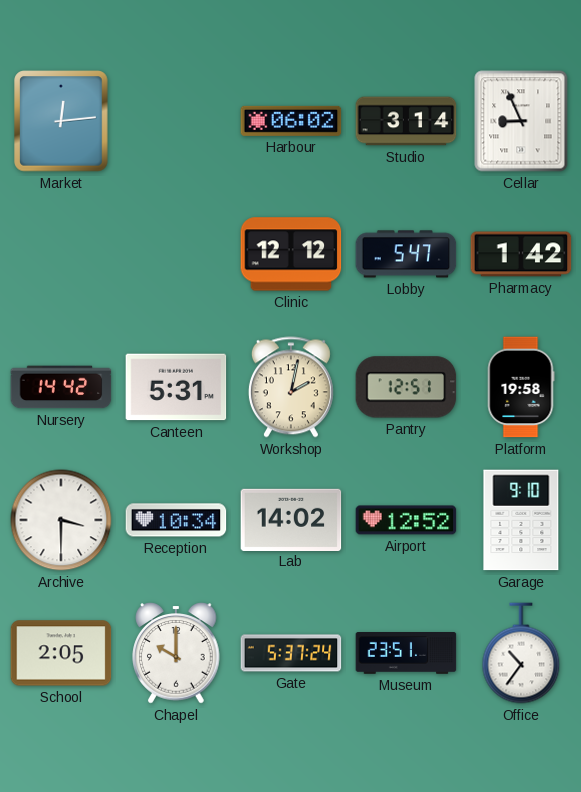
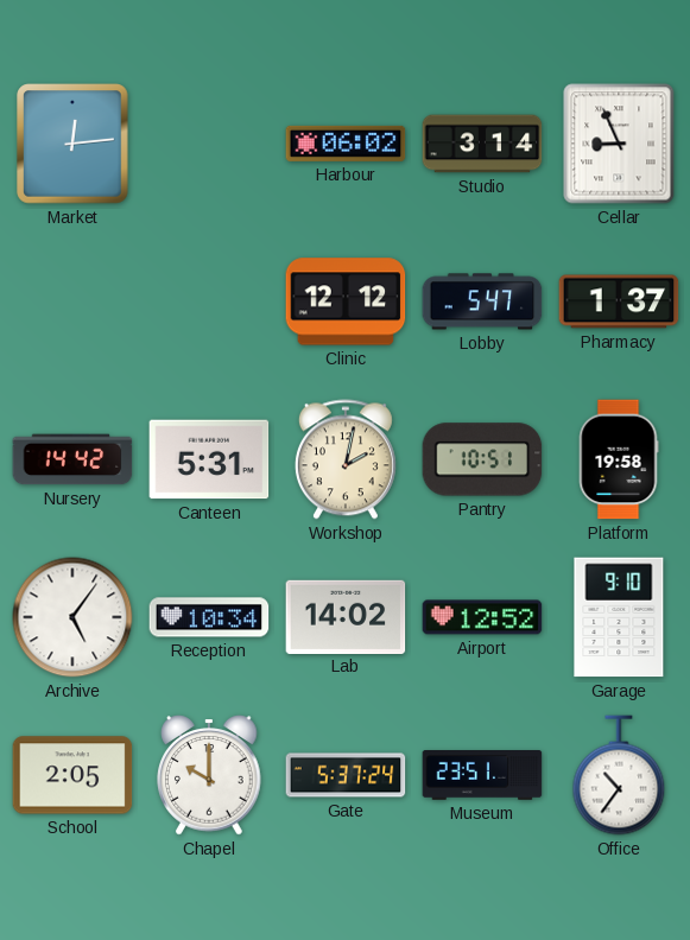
Pharmacy: 1:42 -> 1:37
Pantry: 12:51 -> 10:51
Archive: 3:30 -> 5:06
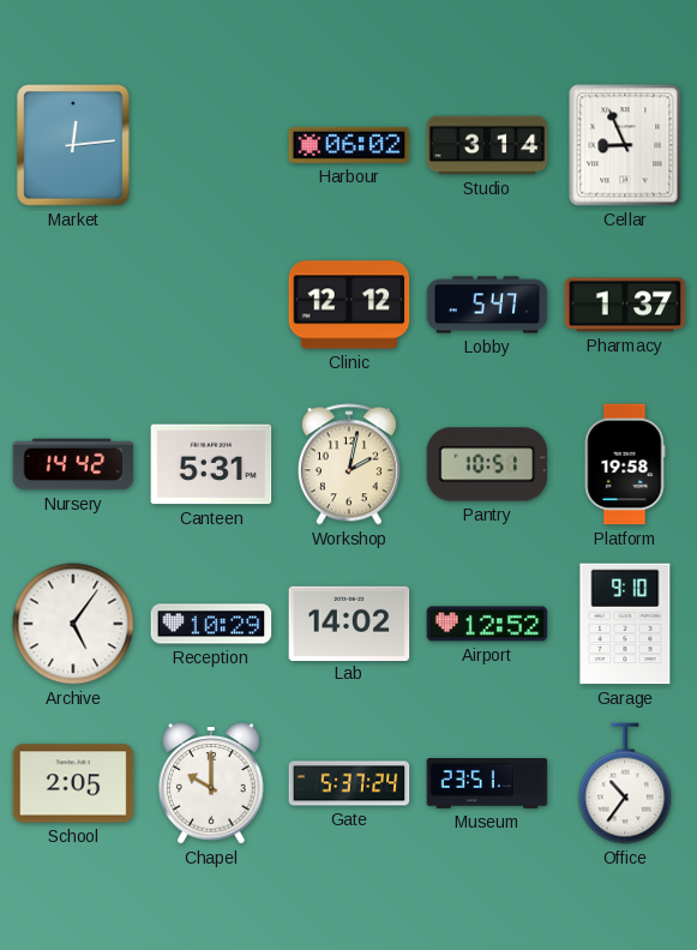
Reception: 10:34 -> 10:29
